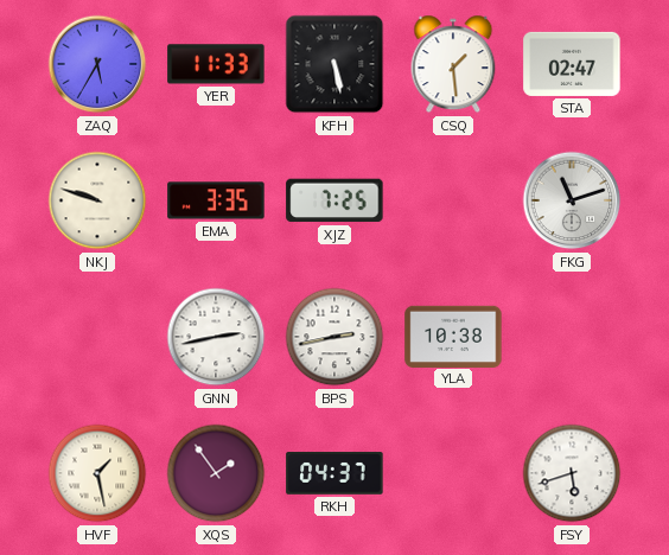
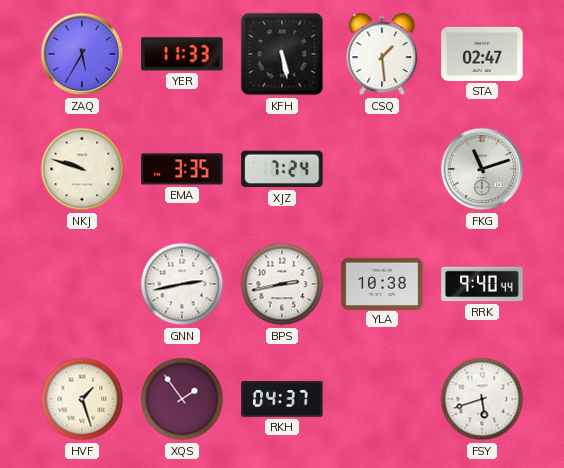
XJZ: 7:25 -> 7:24
RRK: none -> 9:40
HVF: 1:28 -> 1:27
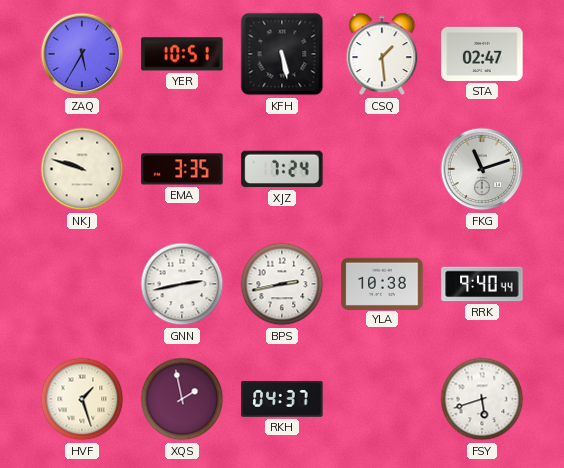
YER: 11:33 -> 10:51
XQS: 1:54 -> 1:58
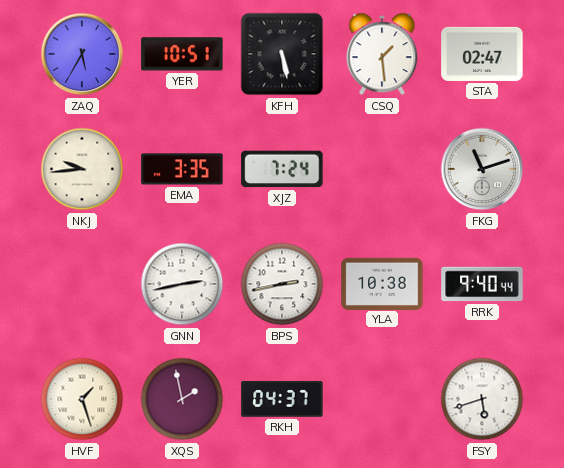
NKJ: 9:48 -> 9:44
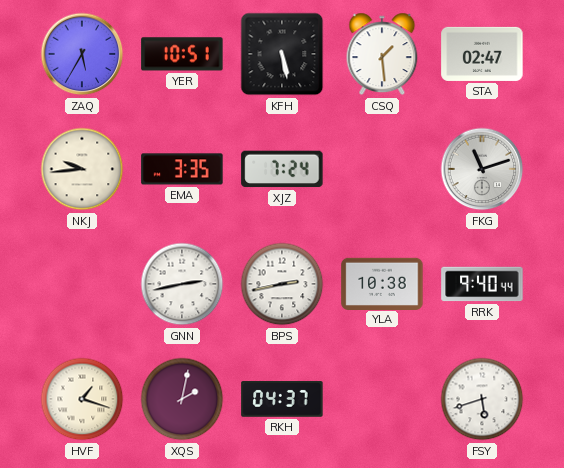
HVF: 1:27 -> 1:18
XQS: 1:58 -> 2:02
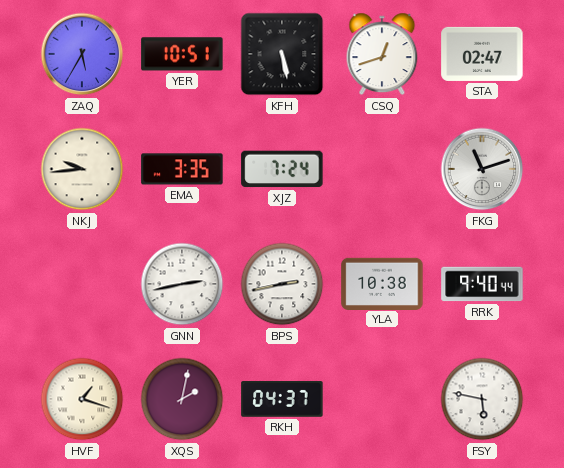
CSQ: 1:29 -> 12:42
FSY: 5:42 -> 5:47
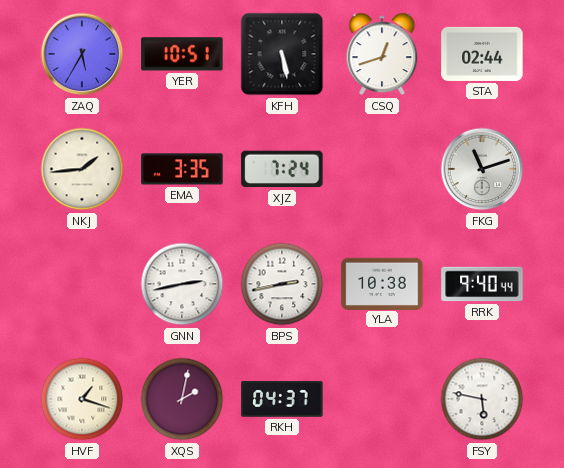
STA: 02:47 -> 02:44
NKJ: 9:44 -> 1:44
